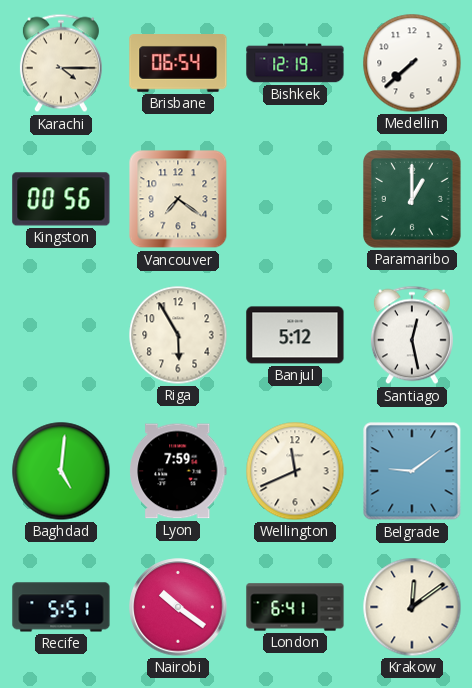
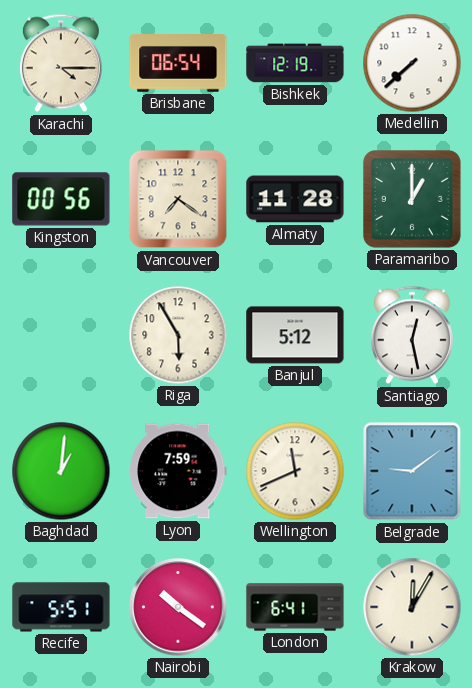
Almaty: none -> 11:28
Baghdad: 5:01 -> 1:01
Krakow: 12:09 -> 12:05
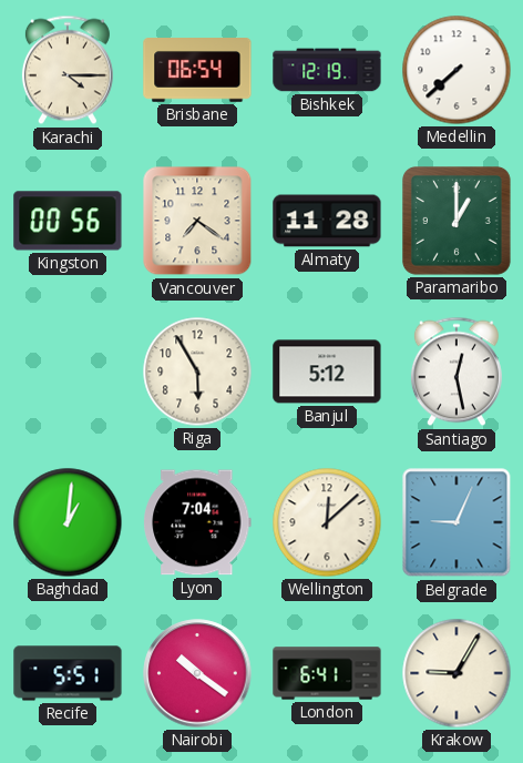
Lyon: 7:59 -> 7:04
Wellington: 11:41 -> 12:08
Belgrade: 9:09 -> 9:04
Krakow: 12:05 -> 9:05
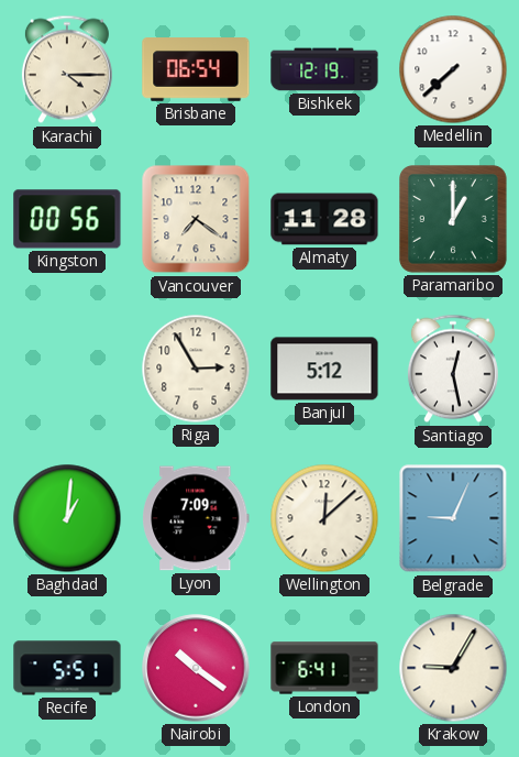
Riga: 5:55 -> 2:55
Lyon: 7:04 -> 7:09
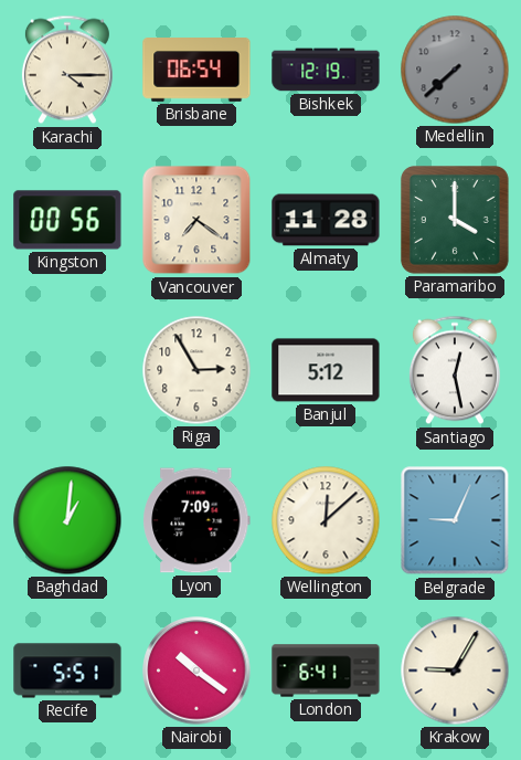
Medellin dial: white -> grey
Paramaribo: 1:00 -> 4:00
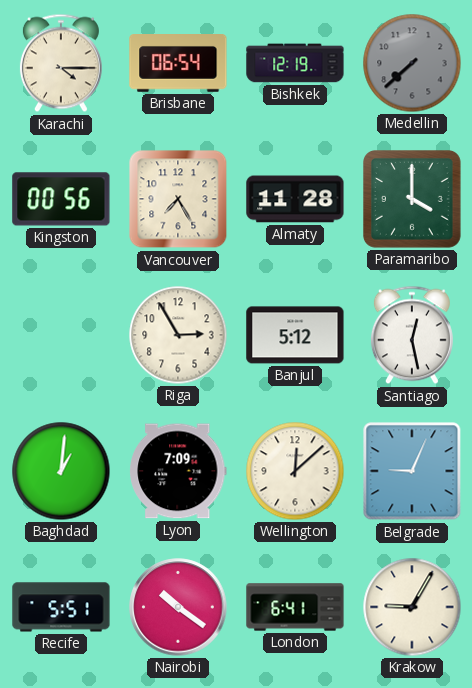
Vancouver: 7:21 -> 7:25
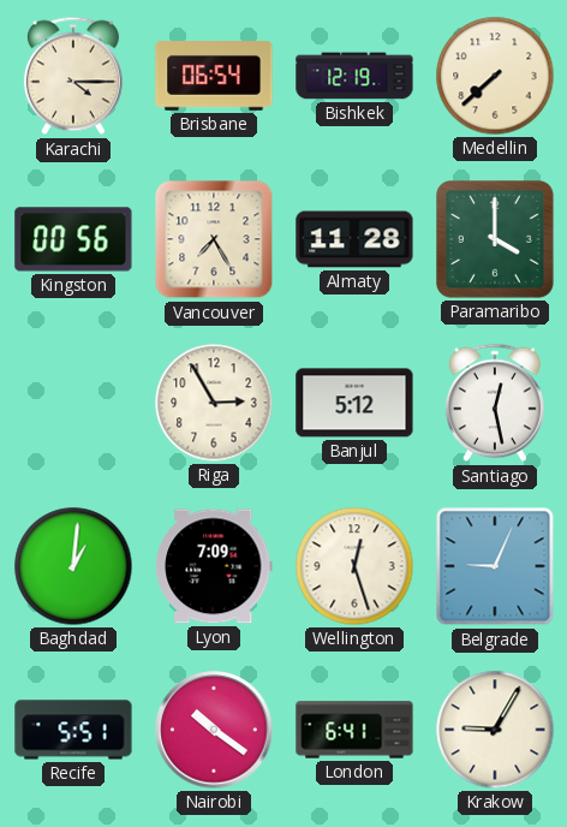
Medellin dial: grey -> cream
Wellington: 12:08 -> 12:27
